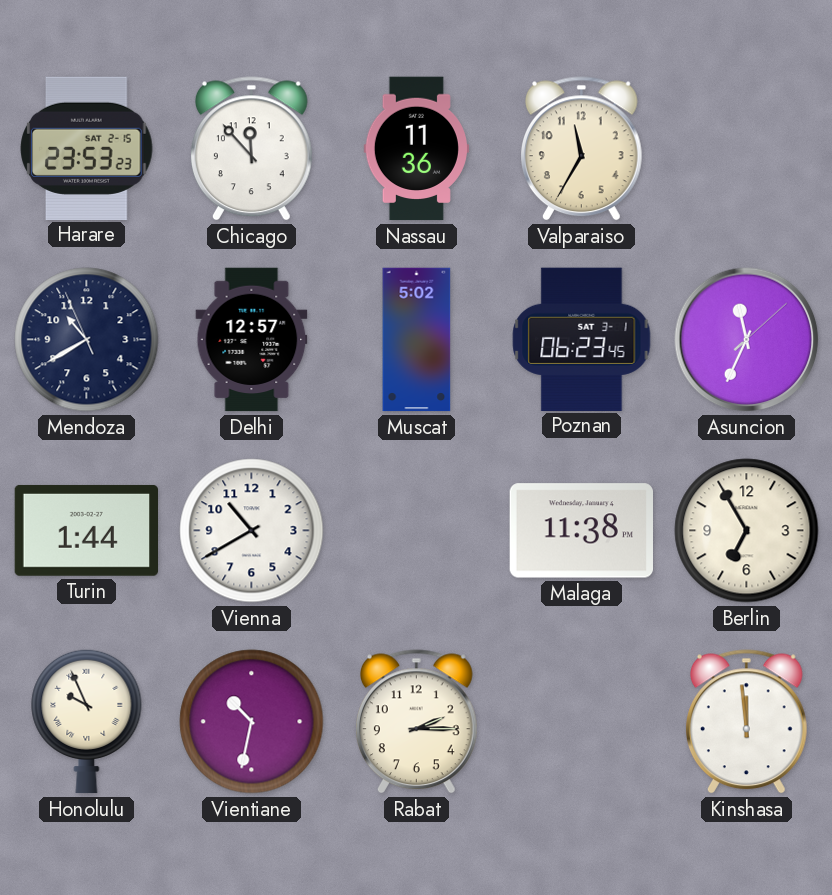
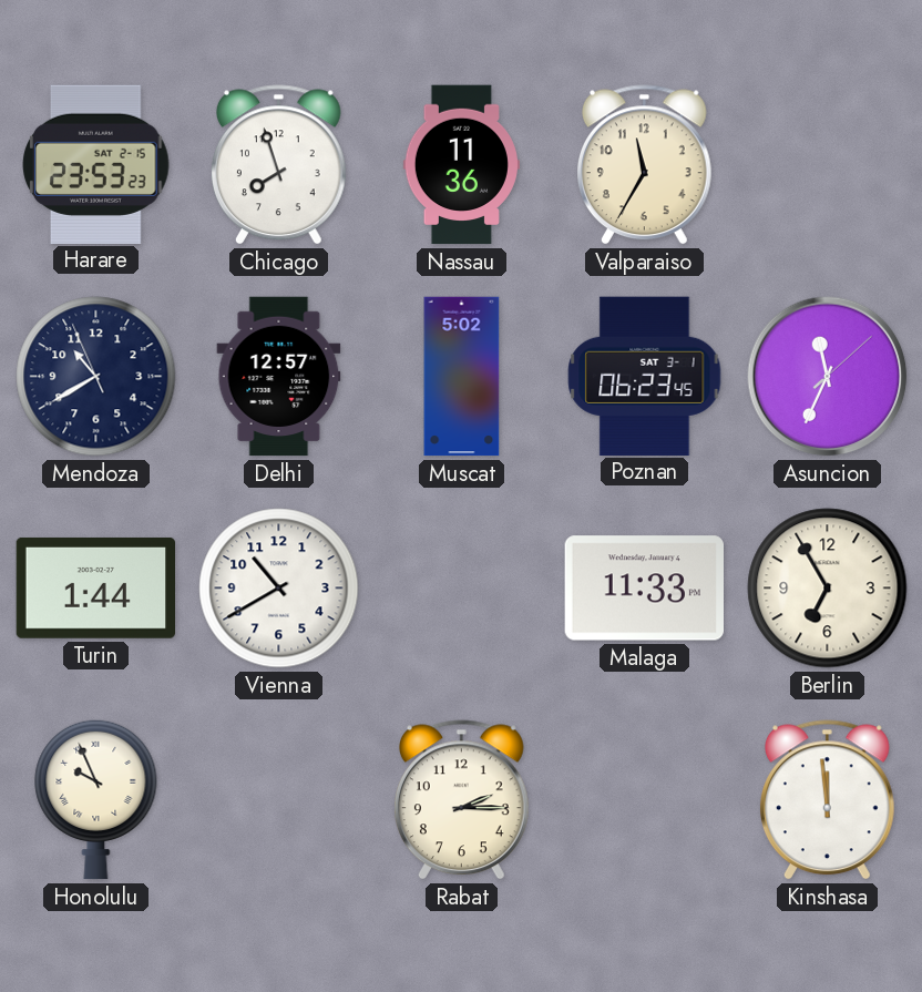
Chicago: 11:53 -> 7:57
Malaga: 11:38 -> 11:33
Vientiane: 10:32 -> none
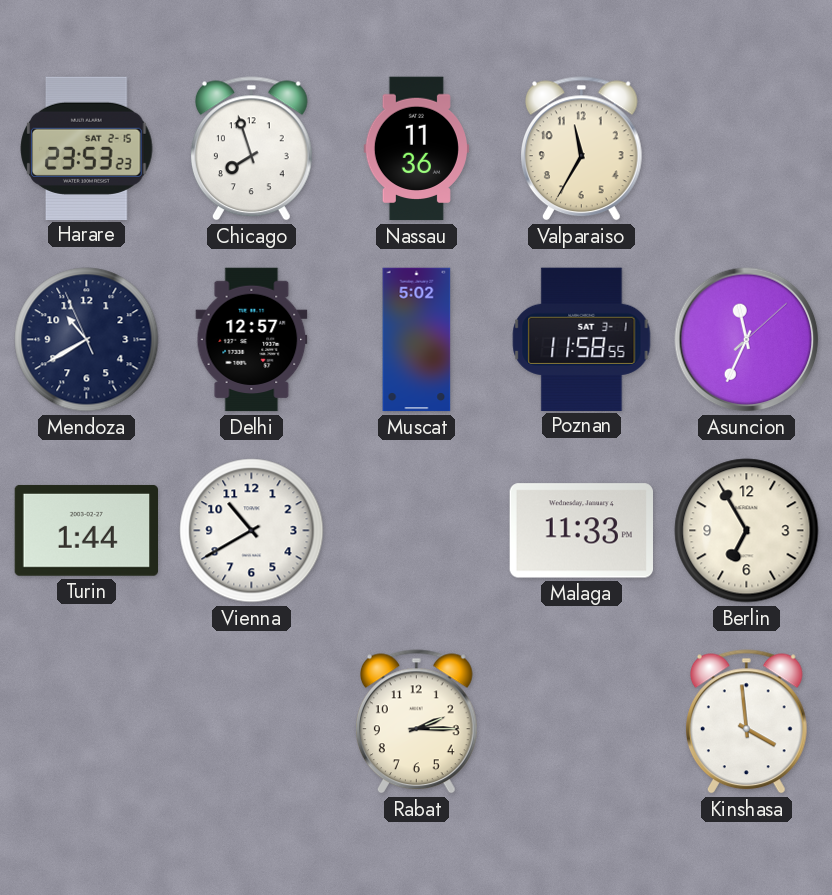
Poznan: 06:23 -> 11:58
Honolulu: 9:56 -> none
Kinshasa: 11:59 -> 3:59
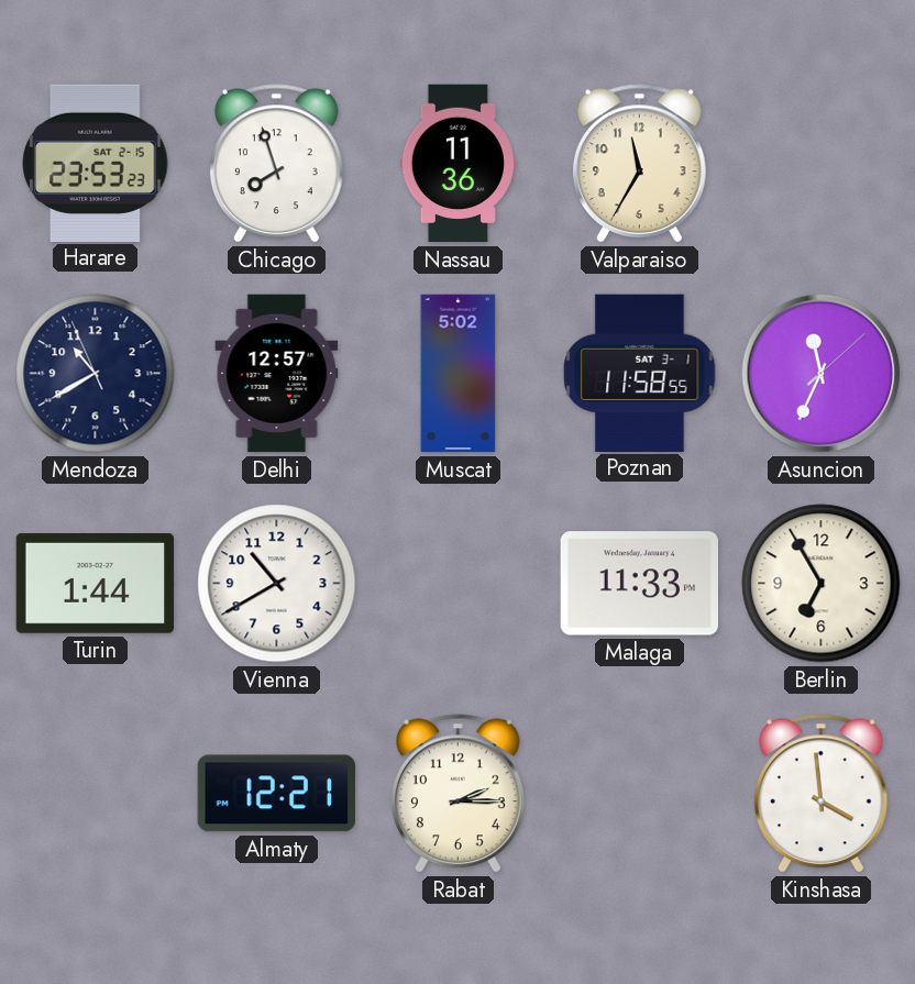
Almaty: none -> 12:21
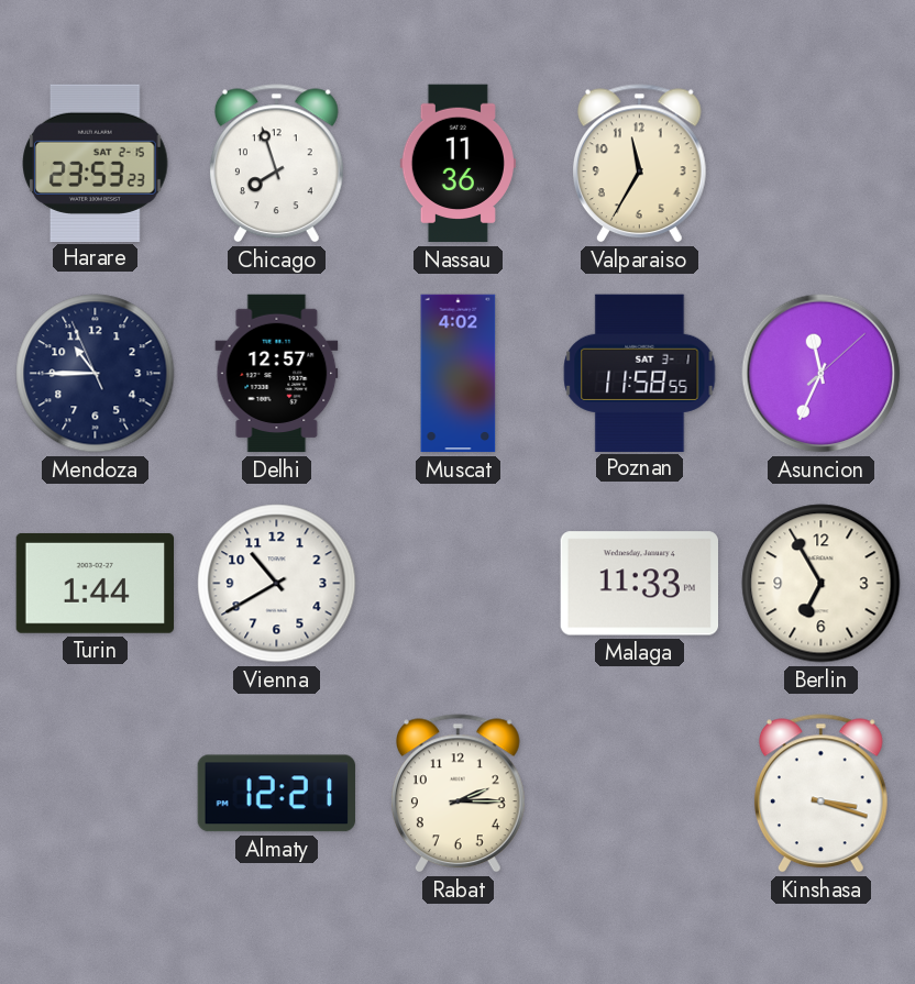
Mendoza: 10:39 -> 10:44
Muscat: 5:02 -> 4:02
Kinshasa: 3:59 -> 3:18
